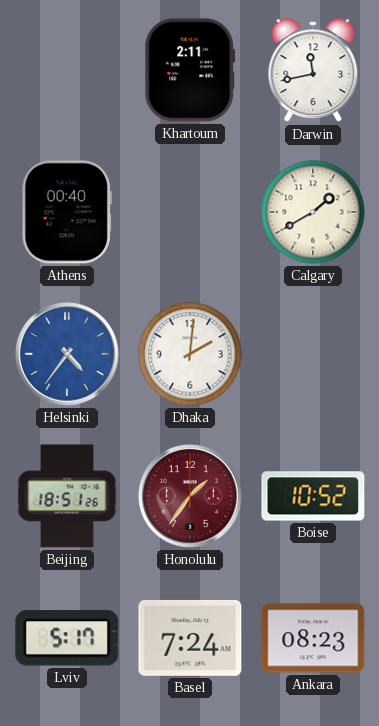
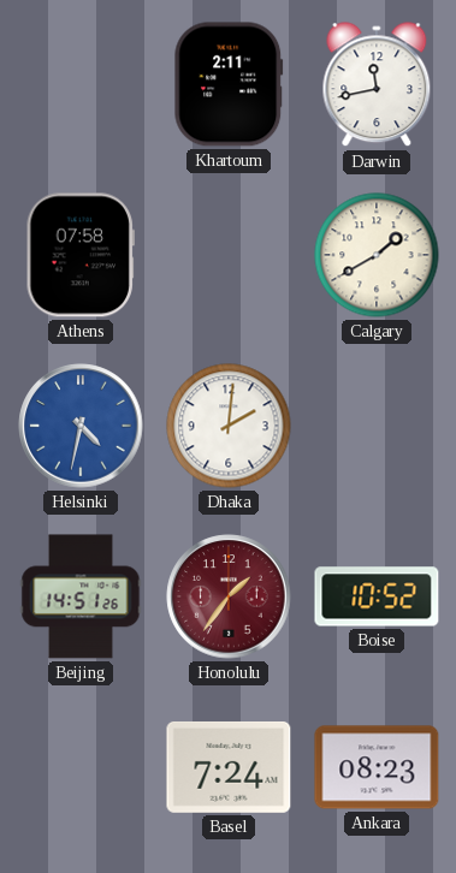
Athens: 00:40 -> 07:58
Helsinki: 4:36 -> 4:32
Beijing: 18:51 -> 14:51
Lviv: 5:17 -> none
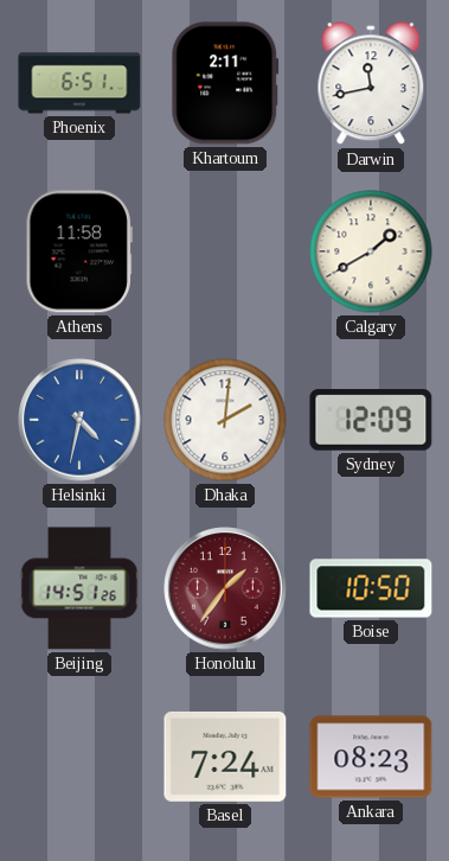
Phoenix: none -> 6:51
Athens: 07:58 -> 11:58
Sydney: none -> 12:09
Boise: 10:52 -> 10:50
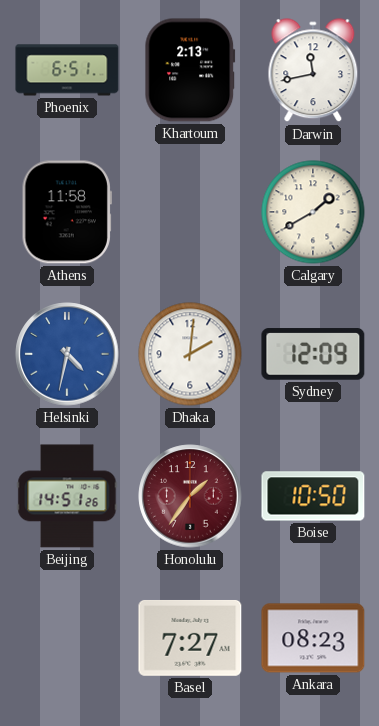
Khartoum: 2:11 -> 2:13
Basel: 7:24 -> 7:27
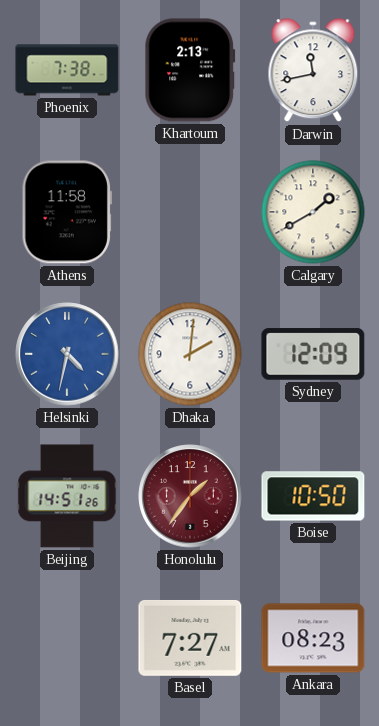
Phoenix: 6:51 -> 7:38
